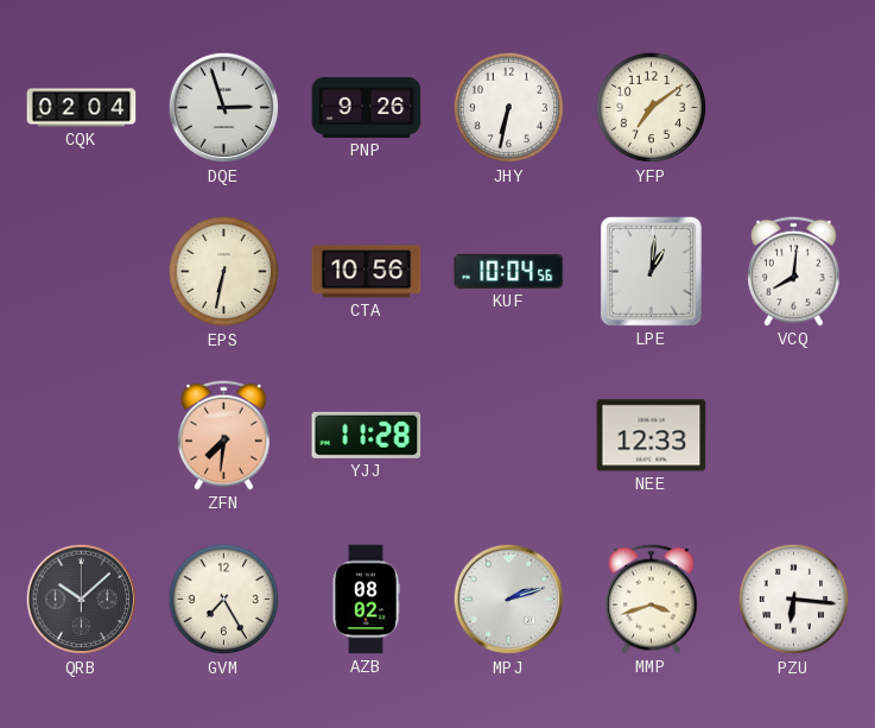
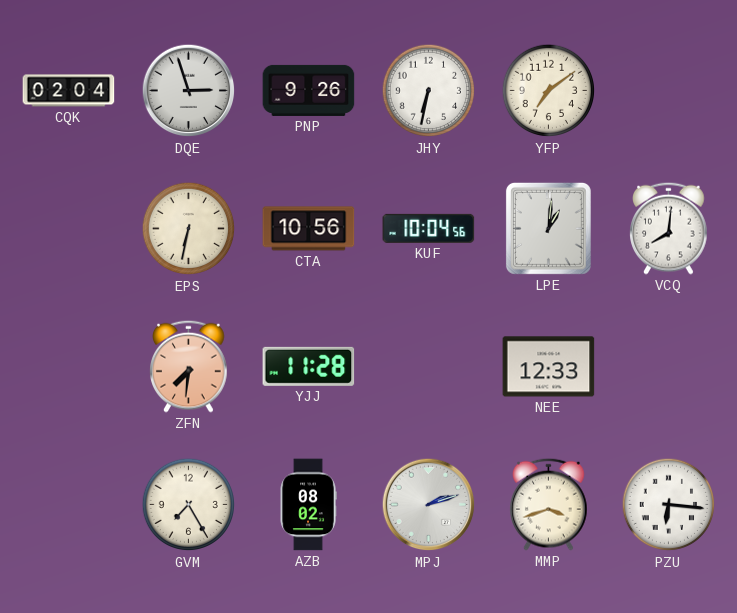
QRB: 10:08 -> none
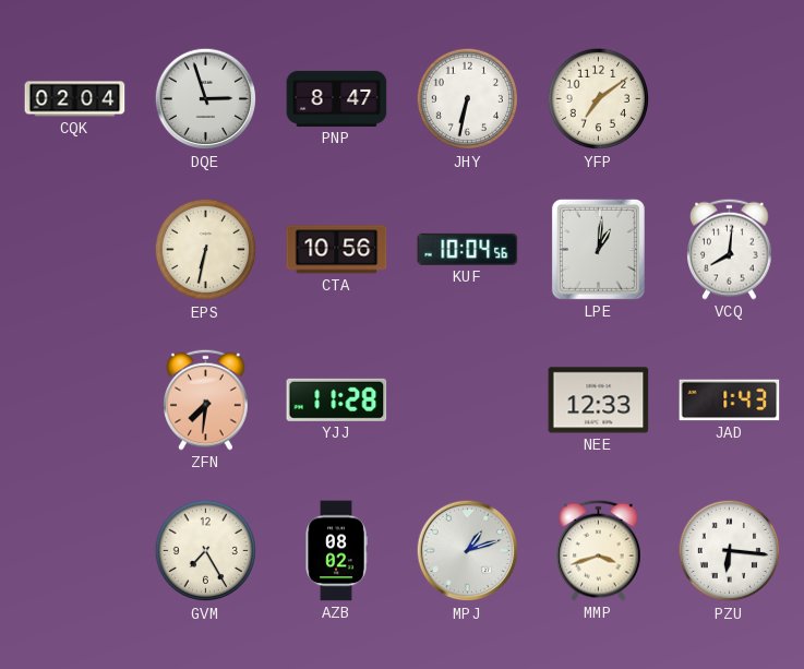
PNP: 9:26 -> 8:47
JAD: none -> 1:43
MPJ: 2:12 -> 1:12
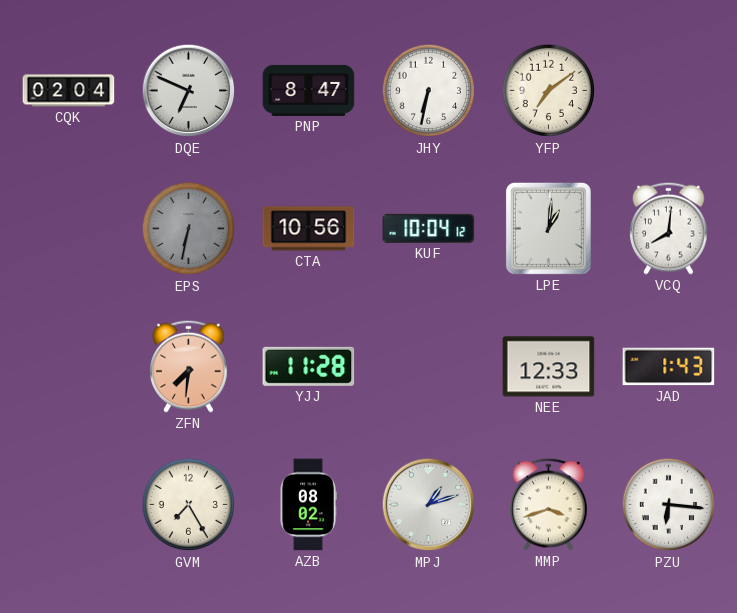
DQE: 2:57 -> 6:49
EPS dial: cream -> grey
KUF: 10:04:56 -> 10:04:12
